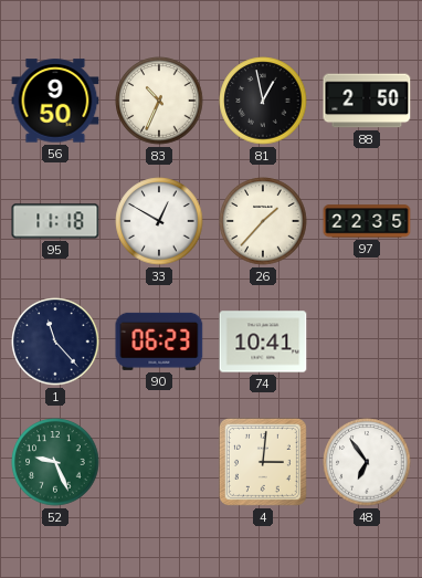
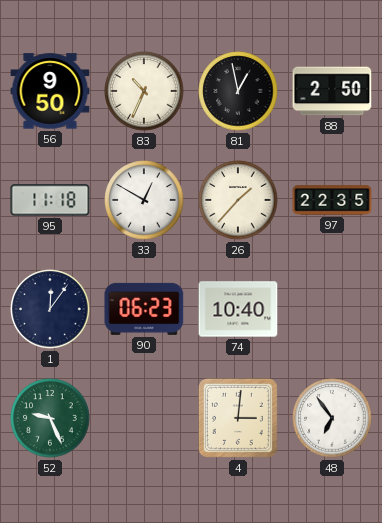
1: 11:23 -> 12:06
74: 10:41 -> 10:40
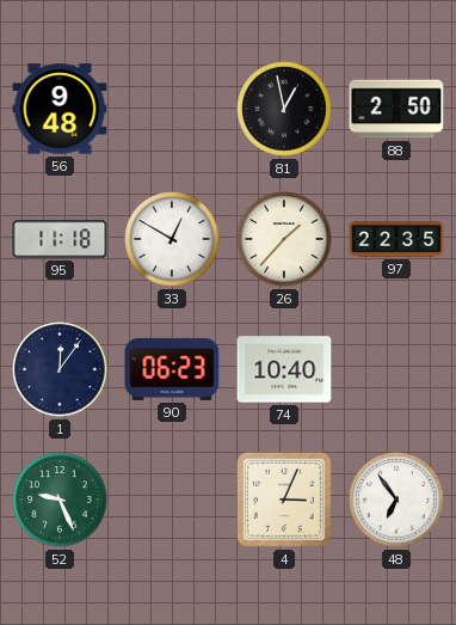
56: 9:50 -> 9:48
83: 10:34 -> none
4: 3:01 -> 3:04
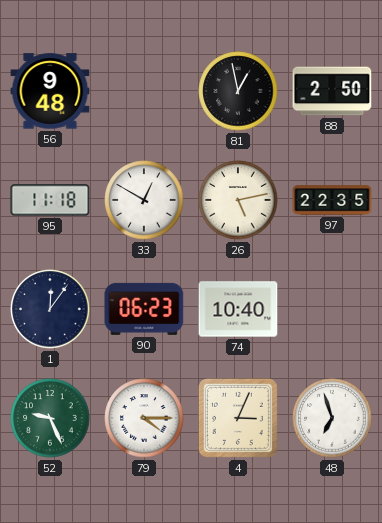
26: 1:37 -> 5:13
79: none -> 4:15
48: 6:54 -> 6:57
